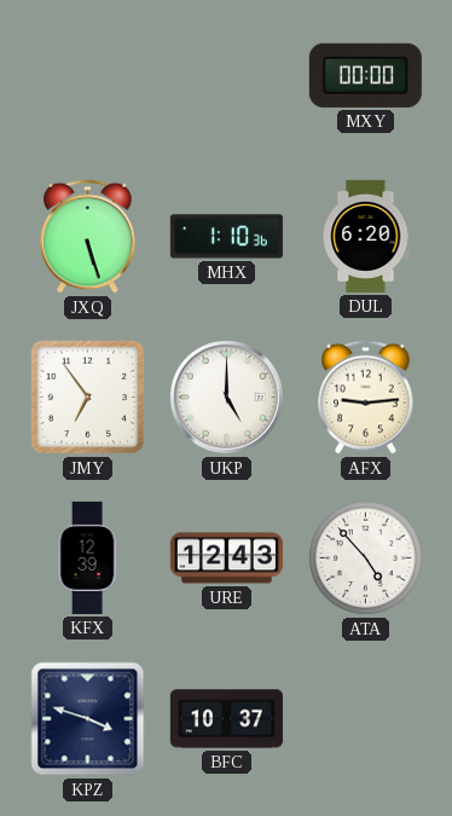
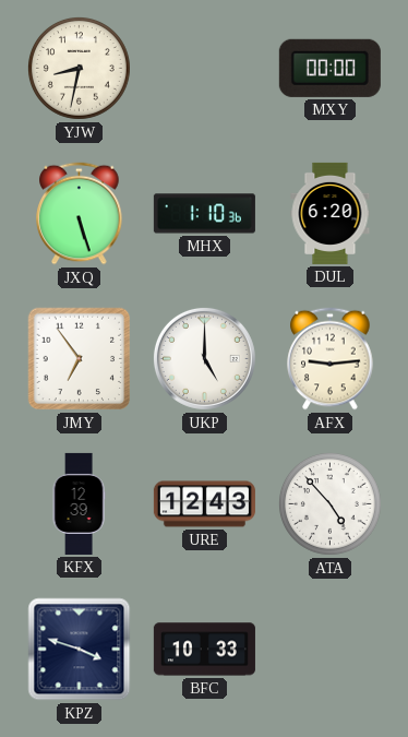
YJW: none -> 8:32
BFC: 10:37 -> 10:33
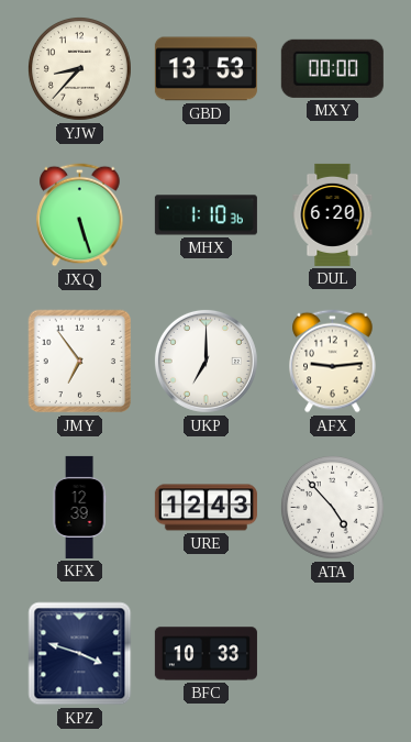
YJW: 8:32 -> 8:37
GBD: none -> 13:53
UKP: 5:00 -> 7:00
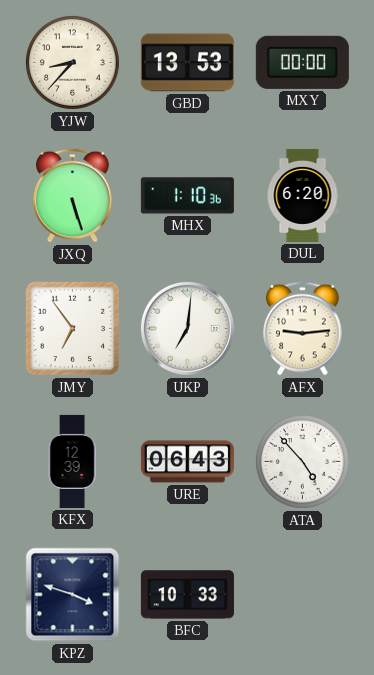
UKP: 7:00 -> 7:01
URE: 12:43 -> 06:43
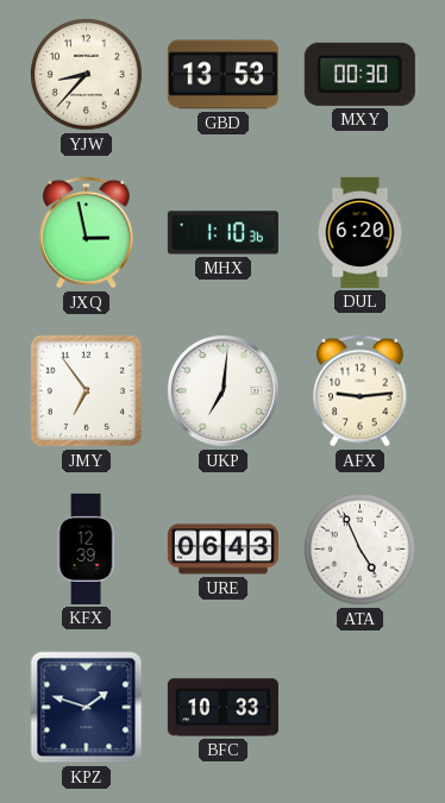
MXY: 00:00 -> 00:30
JXQ: 5:27 -> 2:58
ATA: 4:53 -> 4:56
KPZ: 3:48 -> 1:48
